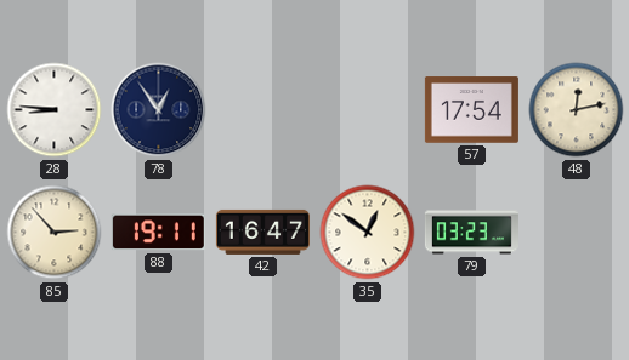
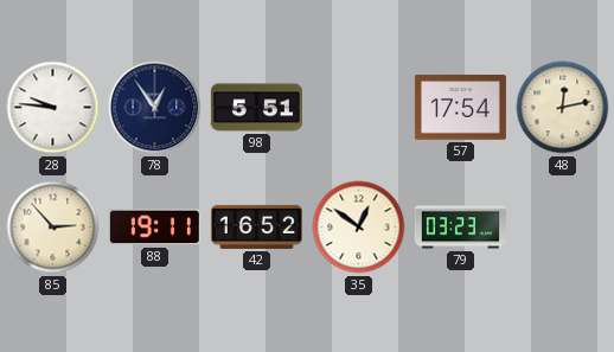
28: 8:46 -> 9:46
98: none -> 5:51
42: 16:47 -> 16:52
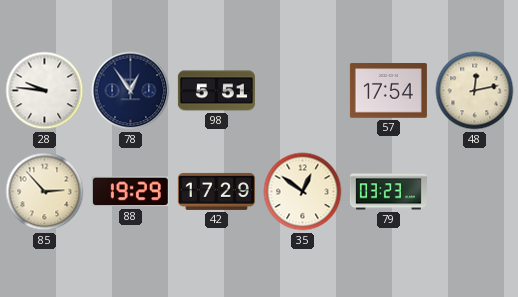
88: 19:11 -> 19:29
42: 16:52 -> 17:29
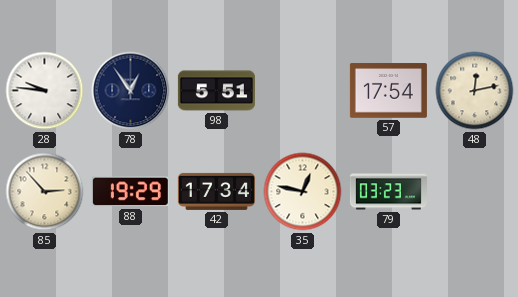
42: 17:29 -> 17:34
35: 12:51 -> 12:47
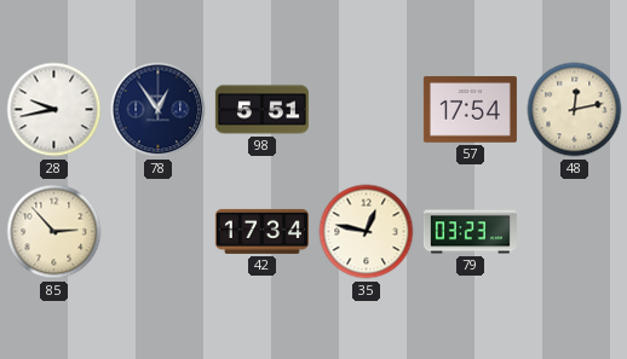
28: 9:46 -> 9:43
88: 19:29 -> none
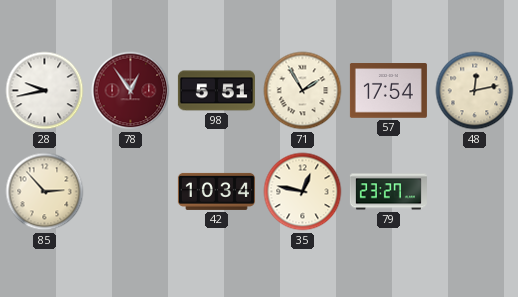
78 dial: navy -> burgundy
71: none -> 1:55
42: 17:34 -> 10:34
79: 03:23 -> 23:27
